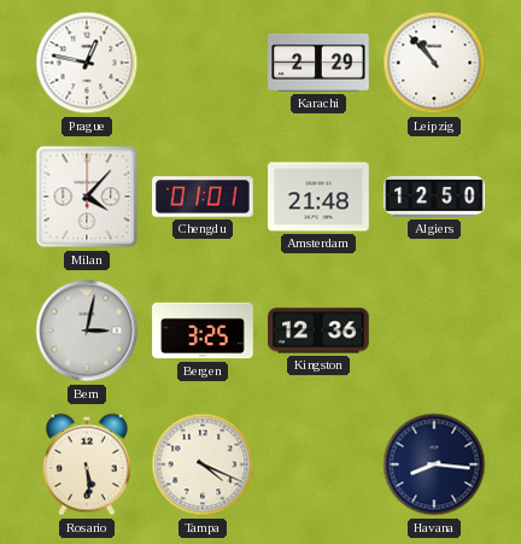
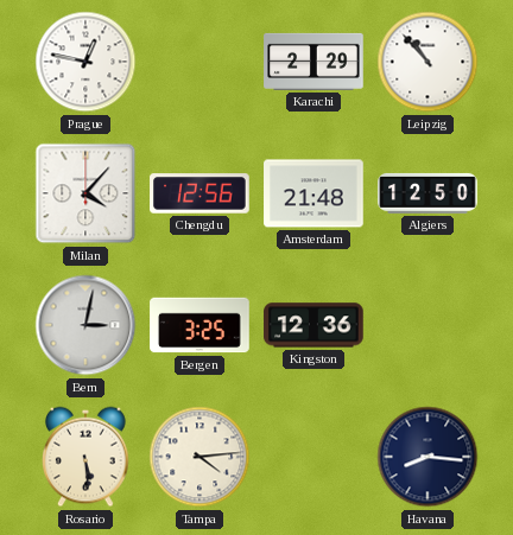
Chengdu: 01:01 -> 12:56
Tampa: 4:19 -> 4:14
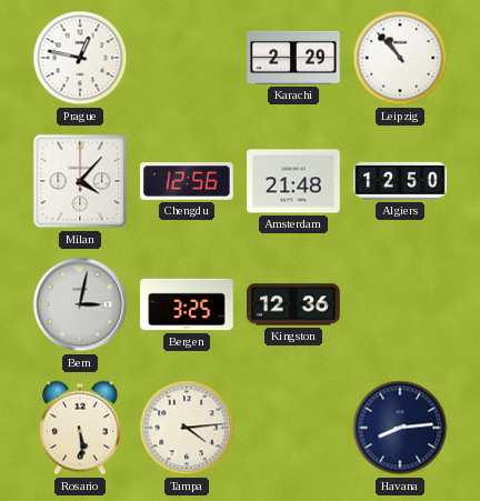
Havana: 8:16 -> 8:14
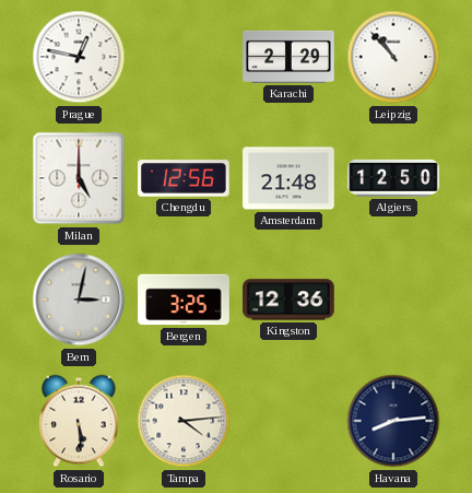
Milan: 4:07 -> 5:00
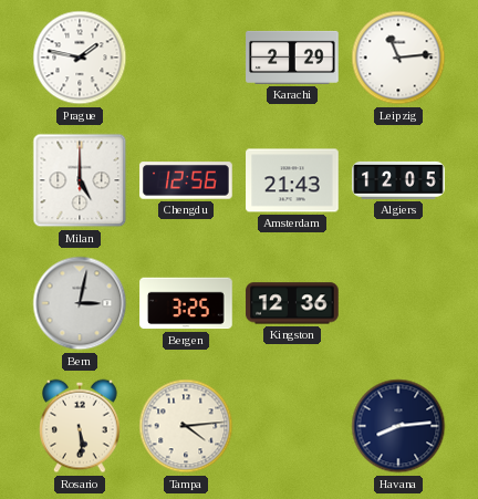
Prague: 12:47 -> 1:47
Leipzig: 10:53 -> 11:14
Amsterdam: 21:48 -> 21:43
Algiers: 12:50 -> 12:05
